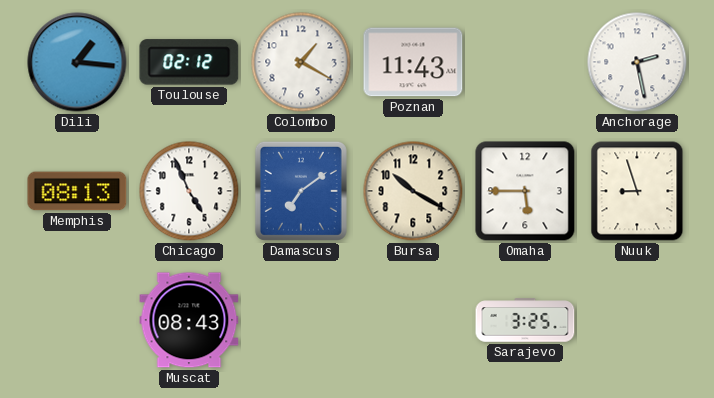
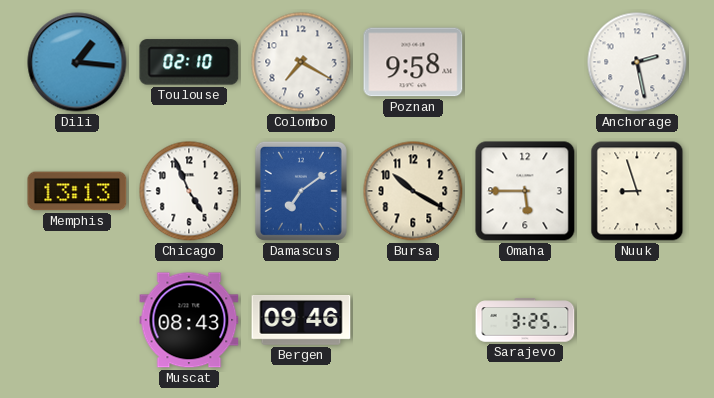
Toulouse: 02:12 -> 02:10
Colombo: 1:20 -> 7:20
Poznan: 11:43 -> 9:58
Memphis: 08:13 -> 13:13
Bergen: none -> 09:46
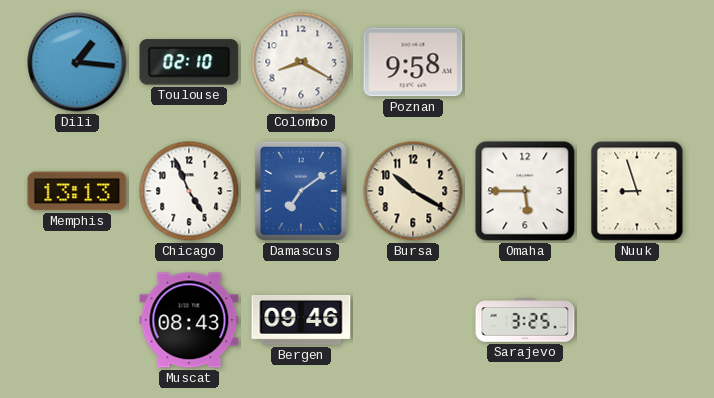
Colombo: 7:20 -> 8:20
Anchorage: 2:28 -> none
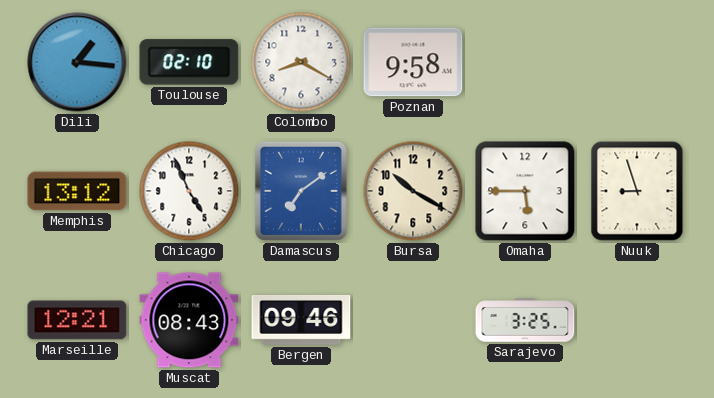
Memphis: 13:13 -> 13:12
Marseille: none -> 12:21
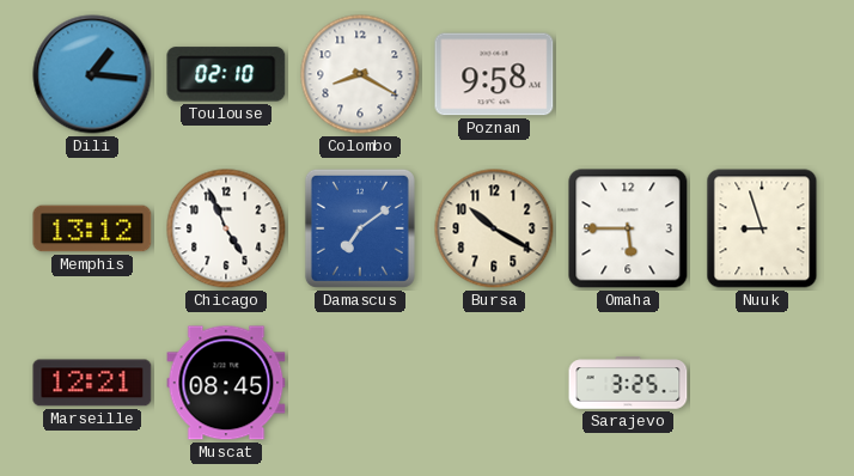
Muscat: 08:43 -> 08:45
Bergen: 09:46 -> none
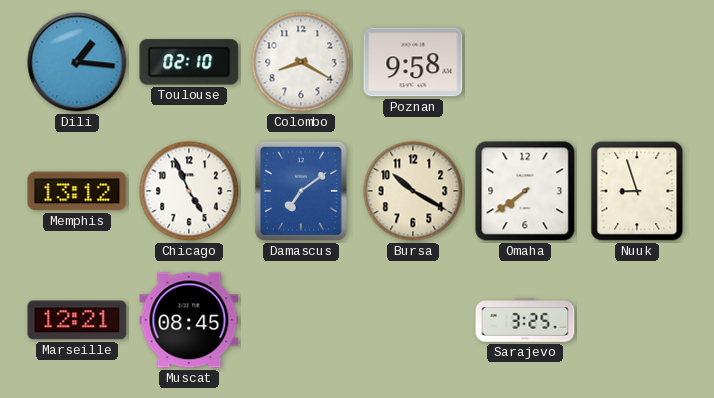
Omaha: 5:45 -> 7:39
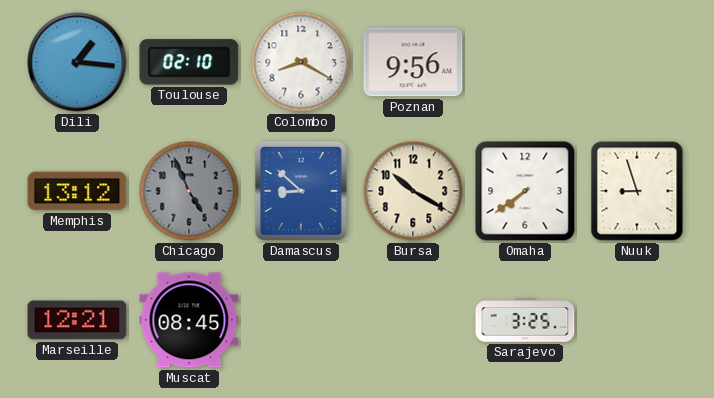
Poznan: 9:58 -> 9:56
Chicago dial: white -> grey
Damascus: 7:09 -> 8:52
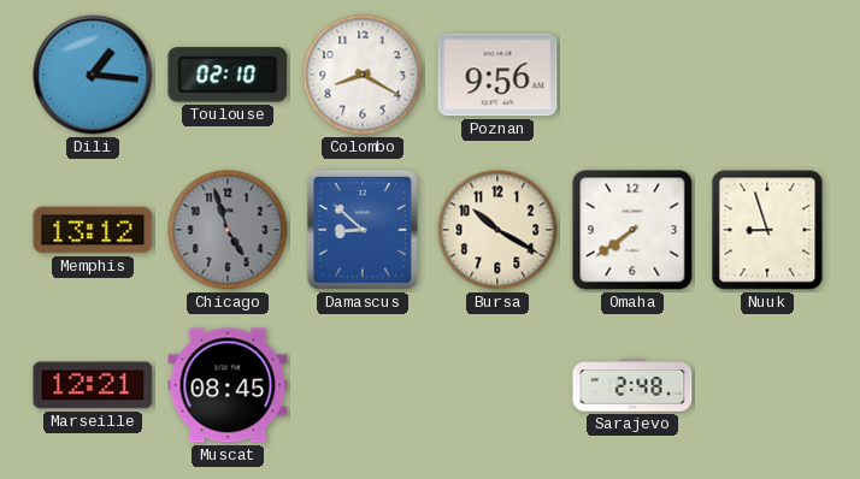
Chicago: 4:56 -> 4:57
Sarajevo: 3:25 -> 2:48
